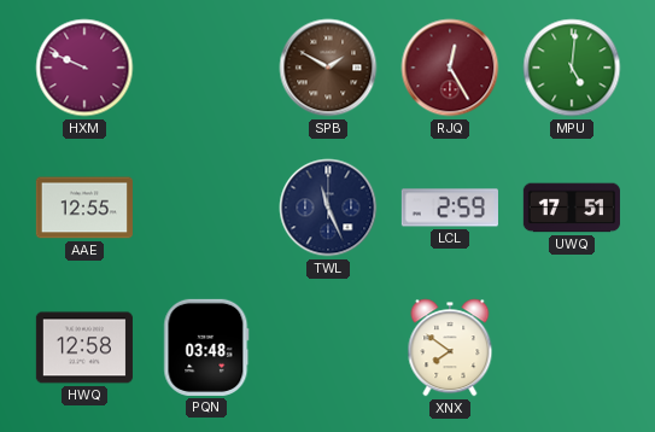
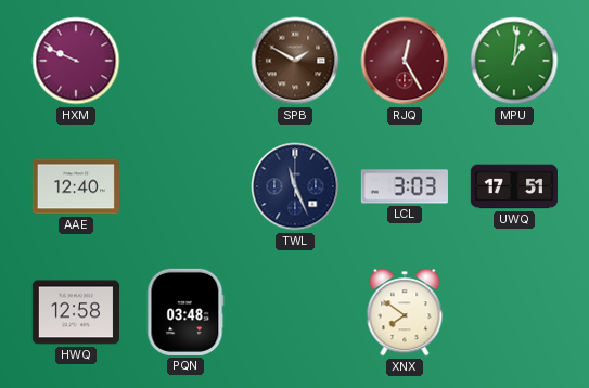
MPU: 5:01 -> 1:01
AAE: 12:55 -> 12:40
LCL: 2:59 -> 3:03
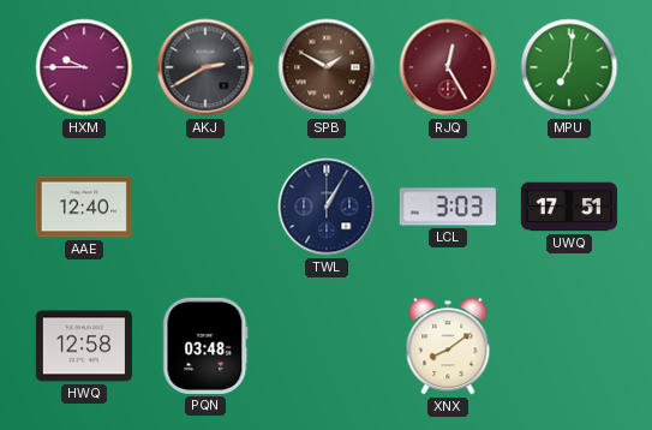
HXM: 9:49 -> 9:45
AKJ: none -> 2:40
MPU: 1:01 -> 7:01
TWL: 11:26 -> 1:05
XNX: 7:51 -> 8:09
